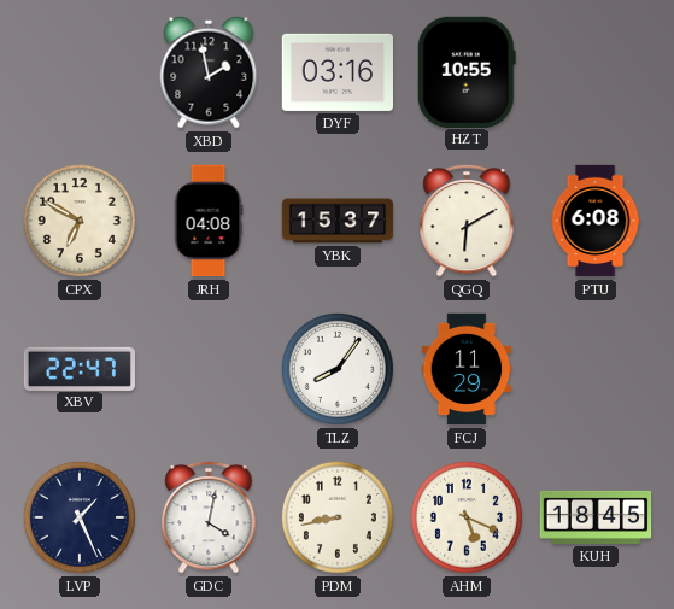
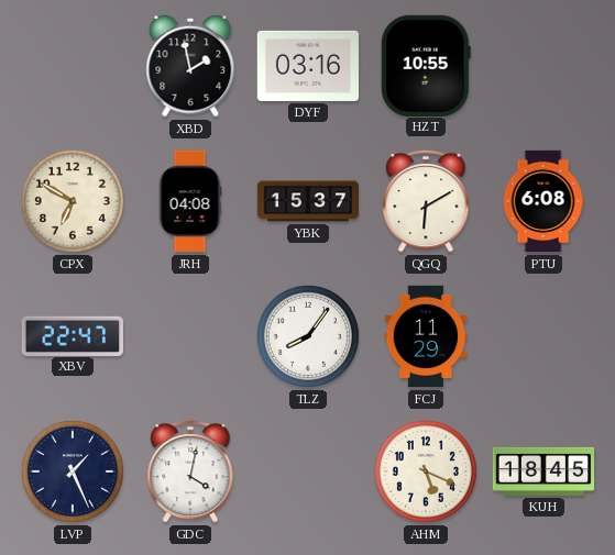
PDM: 8:43 -> none
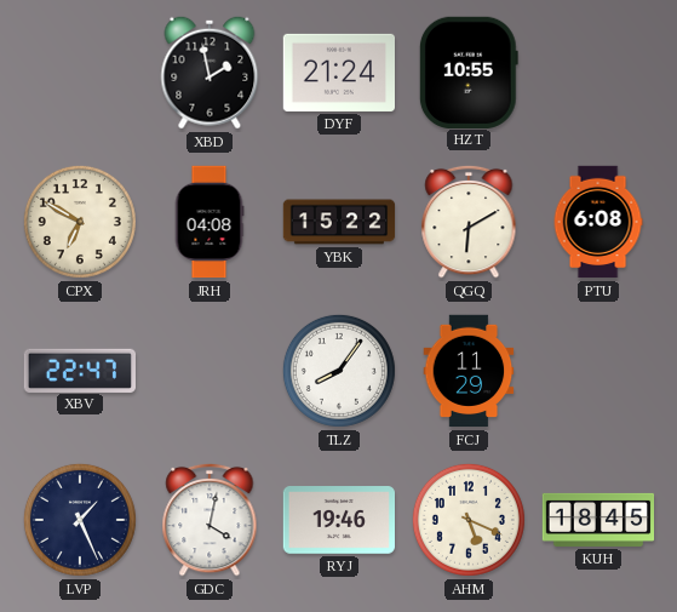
DYF: 03:16 -> 21:24
YBK: 15:37 -> 15:22
RYJ: none -> 19:46
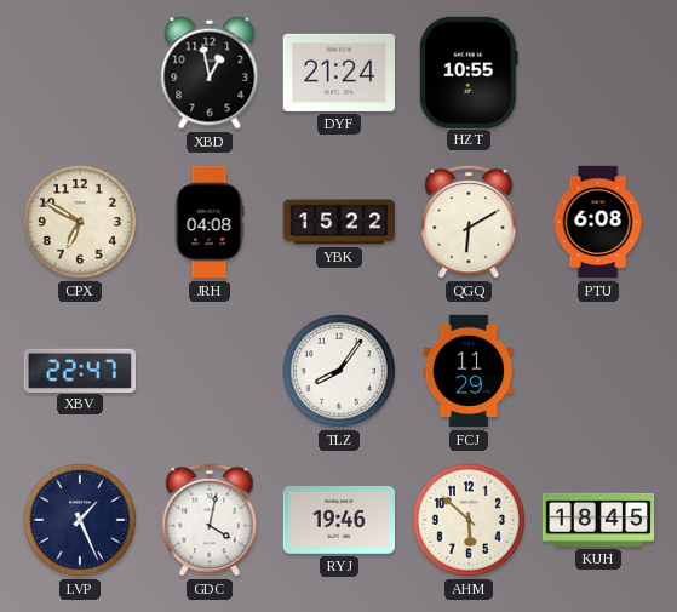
XBD: 1:58 -> 12:58
AHM: 5:19 -> 5:52
